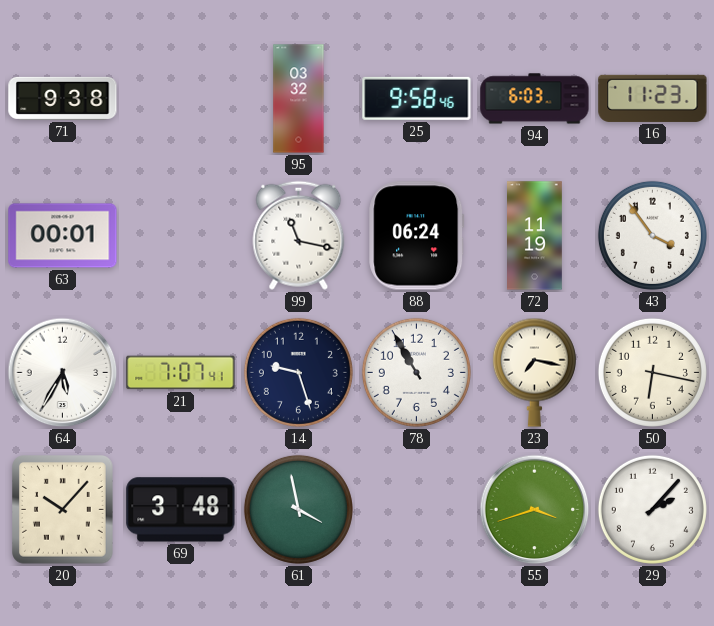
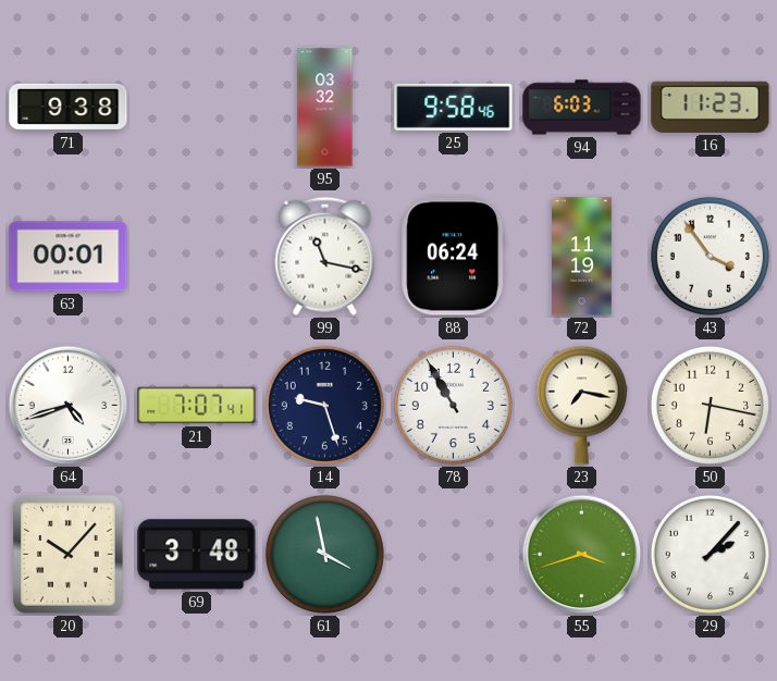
64: 5:35 -> 4:42
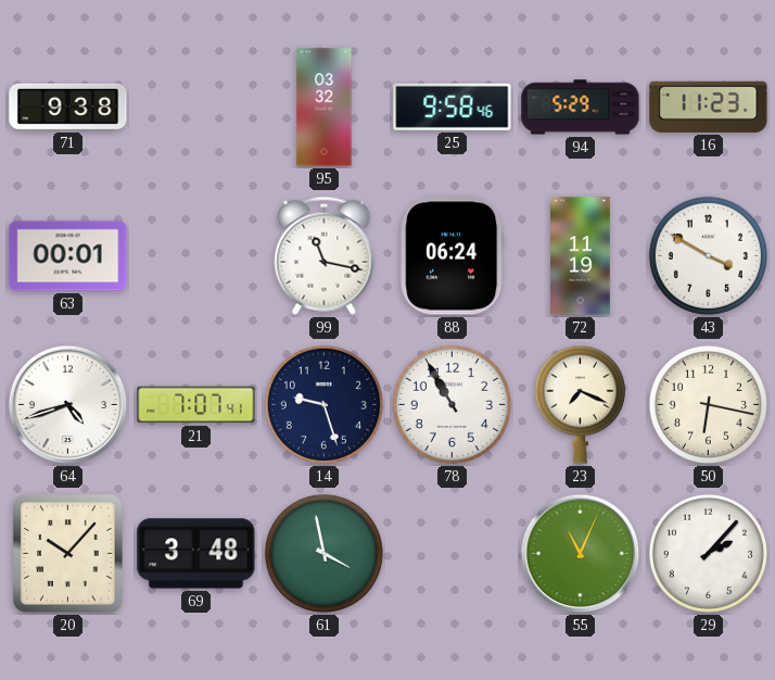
94: 6:03 -> 5:29
43: 3:54 -> 3:50
23: 7:17 -> 7:19
55: 3:42 -> 11:04
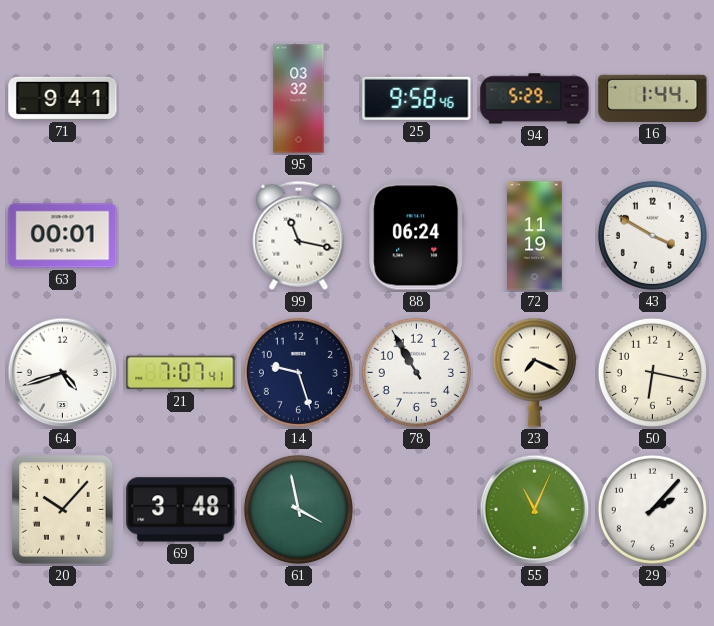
71: 9:38 -> 9:41
16: 11:23 -> 1:44
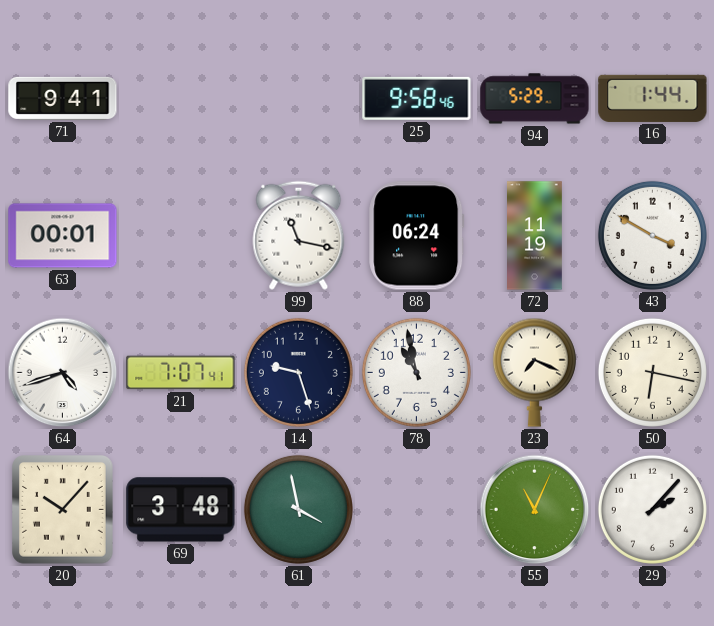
95: 03:32 -> none
78: 10:55 -> 10:58
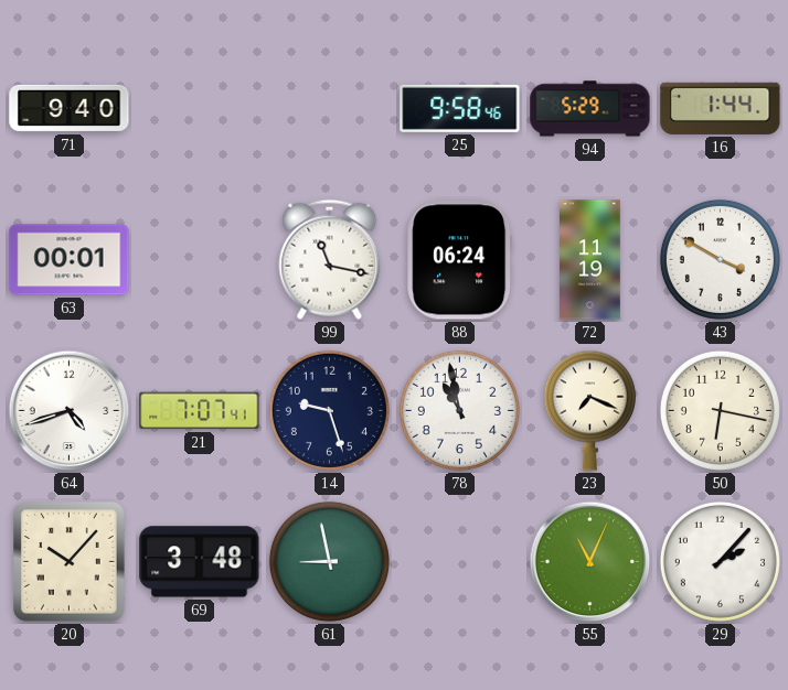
71: 9:41 -> 9:40
61: 3:58 -> 8:58
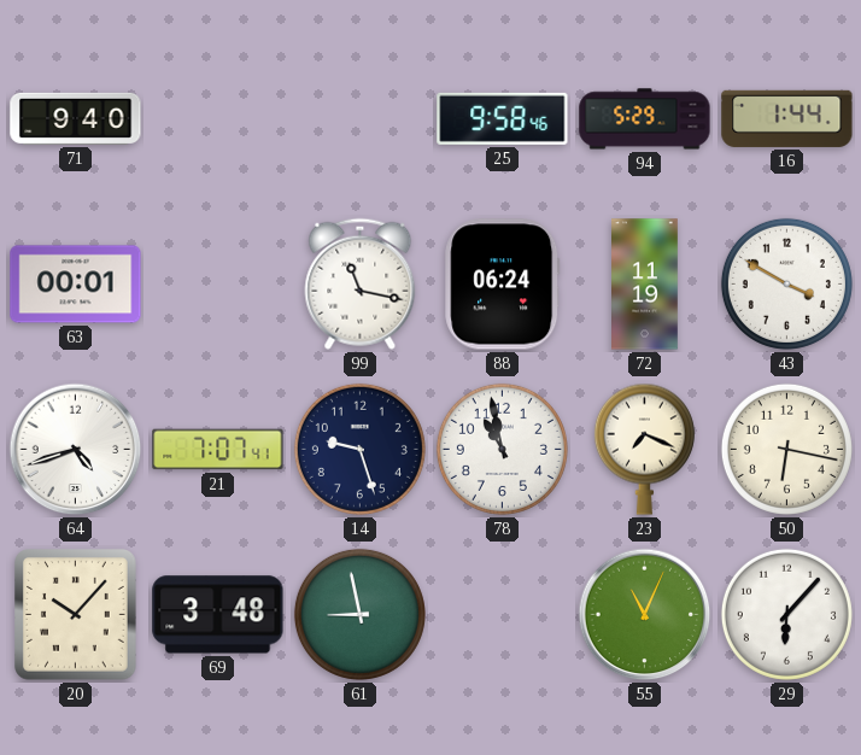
29: 2:07 -> 6:07
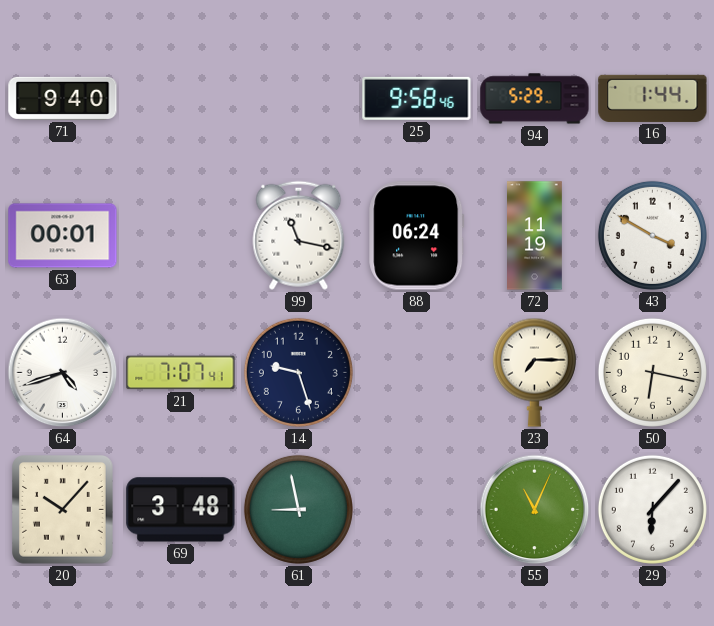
78: 10:58 -> none
23: 7:19 -> 7:15
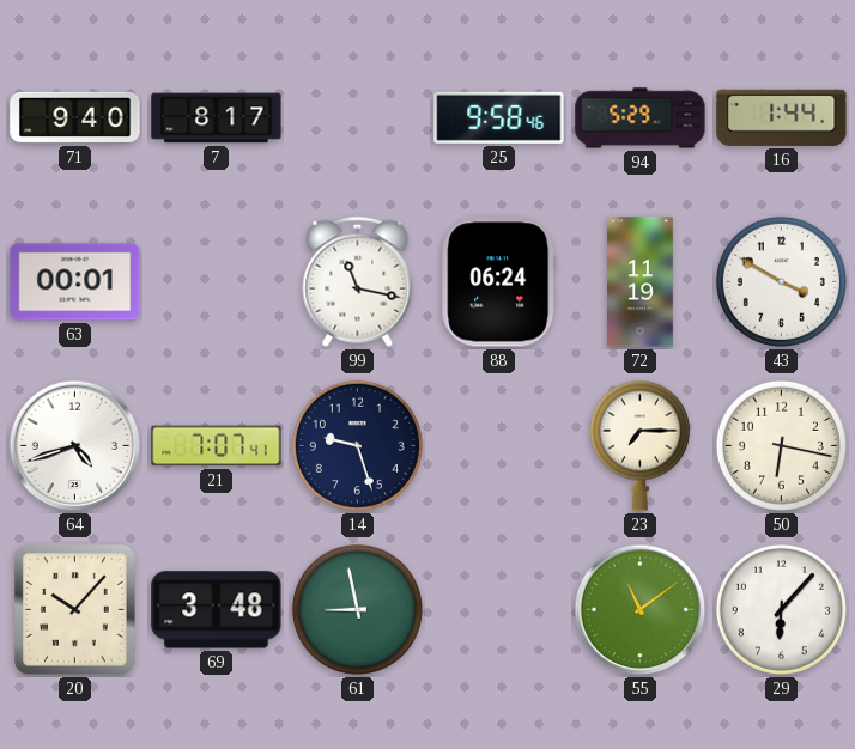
7: none -> 8:17
55: 11:04 -> 11:09
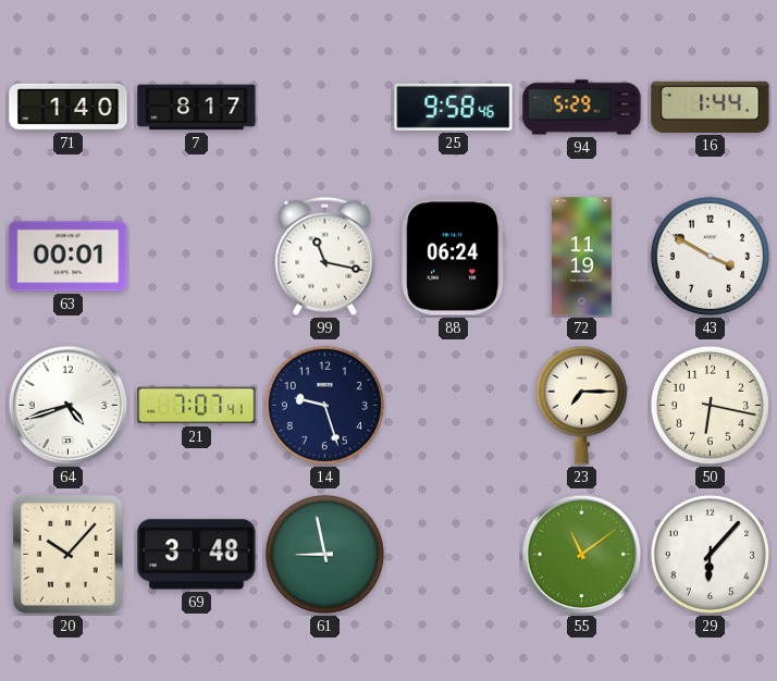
71: 9:40 -> 1:40
